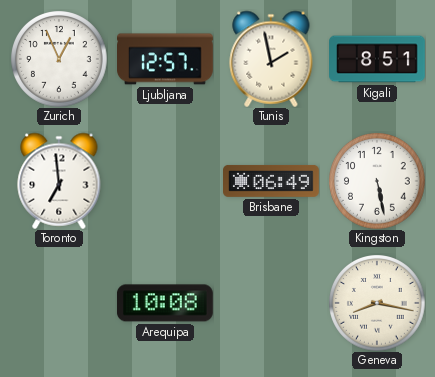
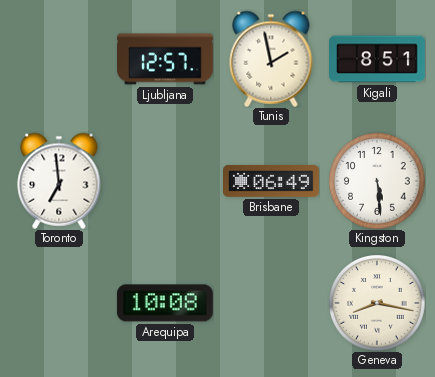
Zurich: 12:56 -> none
Kingston: 5:28 -> 5:29
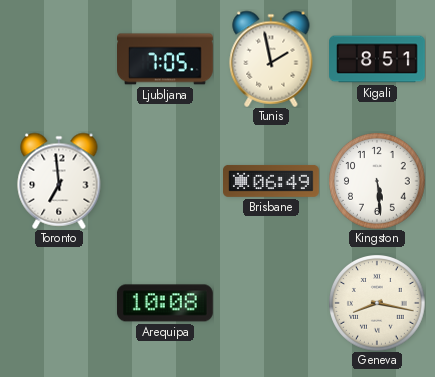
Ljubljana: 12:57 -> 7:05
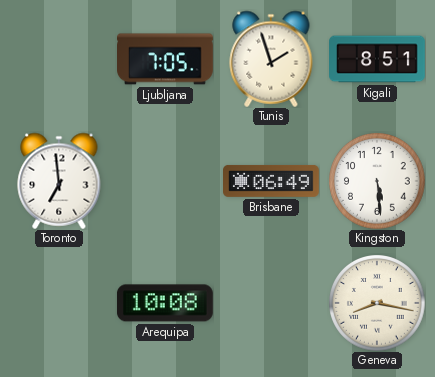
Tunis: 1:58 -> 1:57
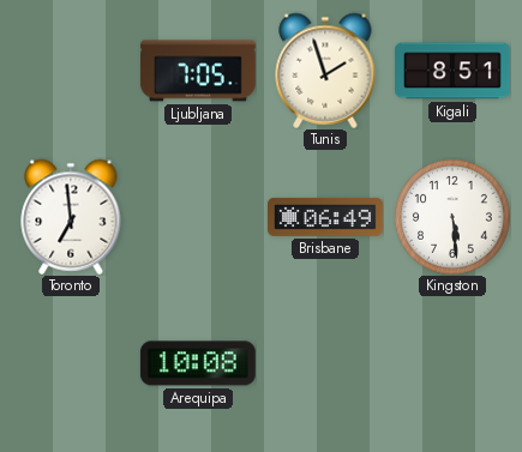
Geneva: 8:17 -> none
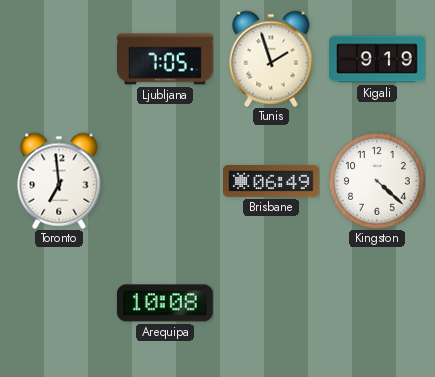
Kigali: 8:51 -> 9:19
Kingston: 5:29 -> 4:22
